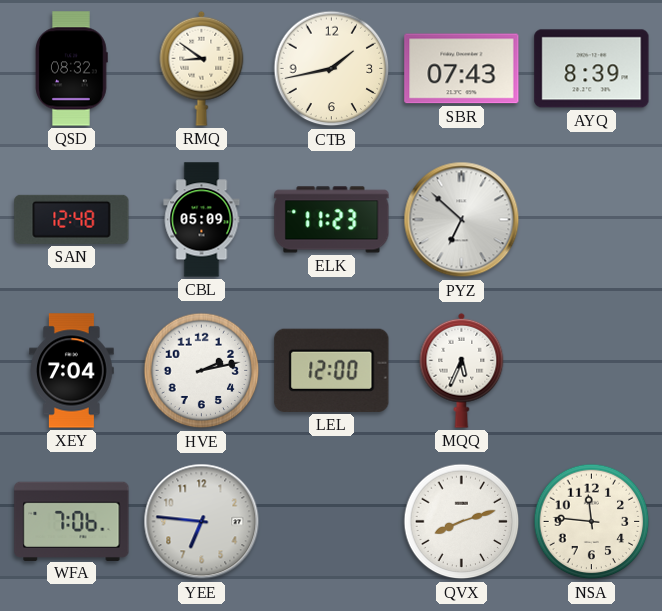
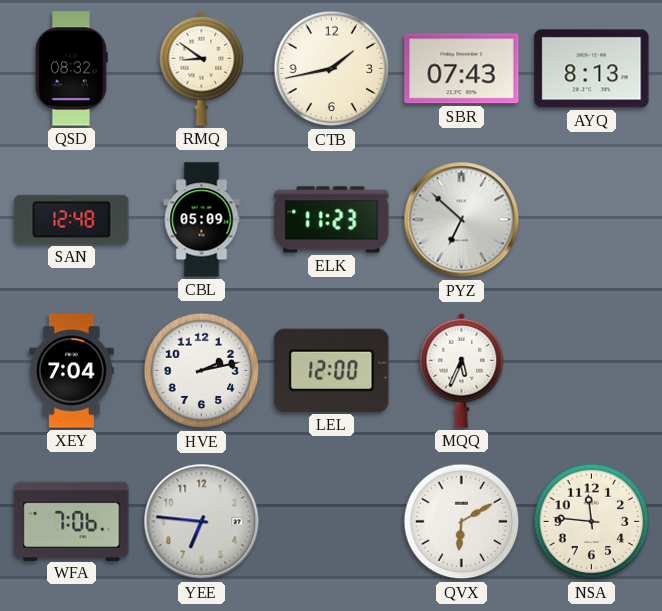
AYQ: 8:39 -> 8:13
QVX: 8:12 -> 6:10
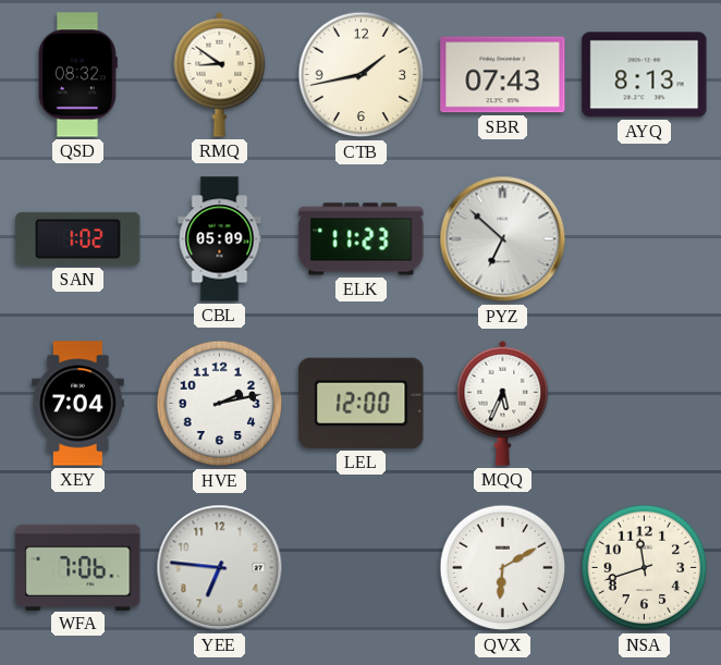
SAN: 12:48 -> 1:02
NSA: 11:46 -> 11:42
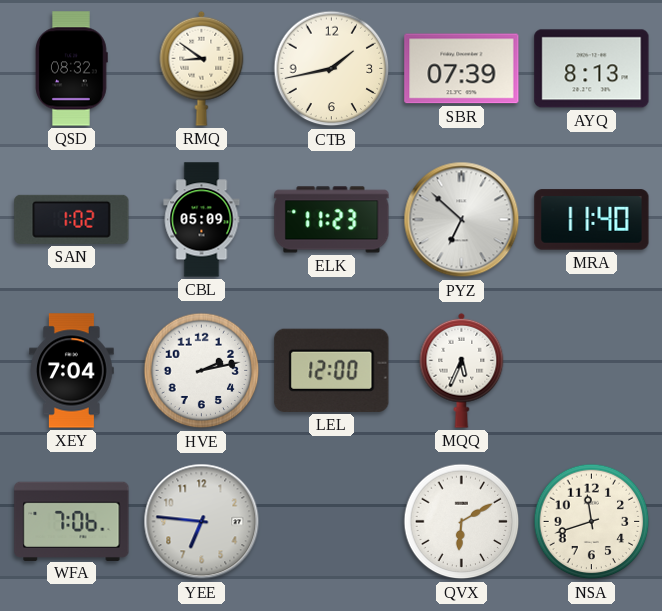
SBR: 07:43 -> 07:39
MRA: none -> 11:40
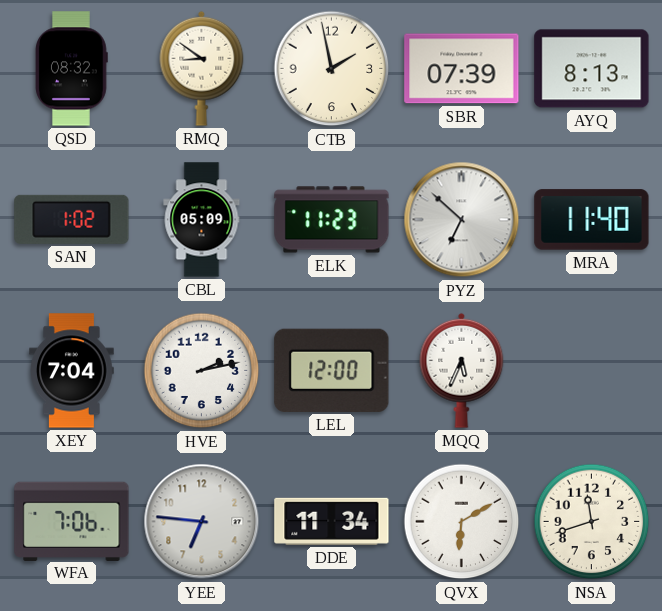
CTB: 1:43 -> 1:58
DDE: none -> 11:34
